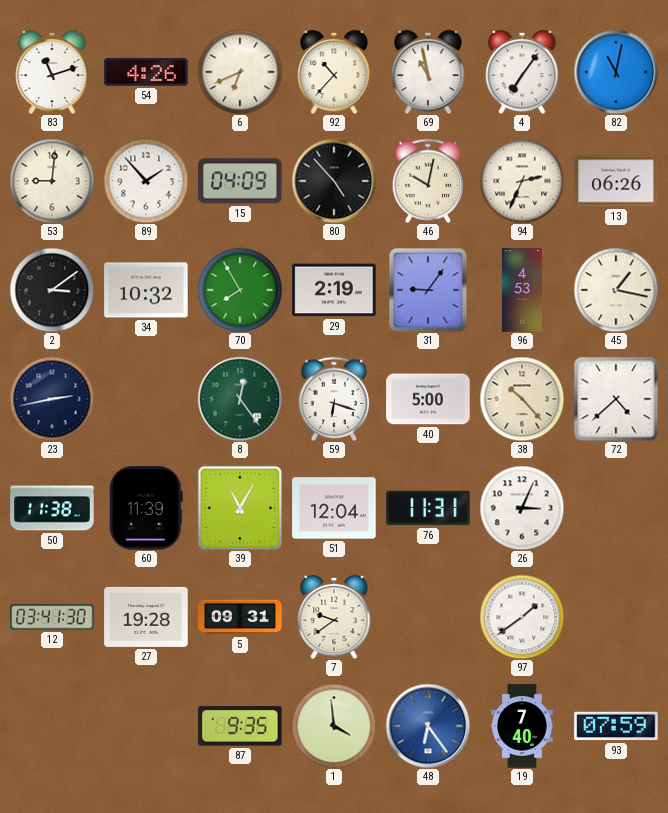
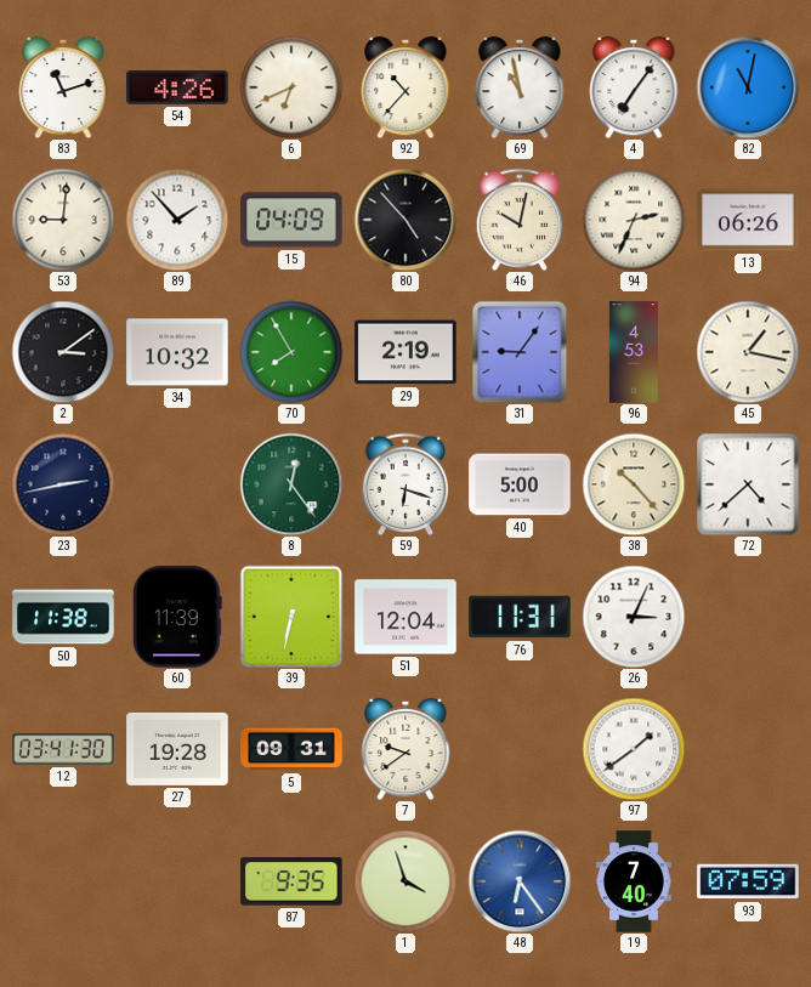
39: 11:05 -> 6:32
1: 3:59 -> 3:57
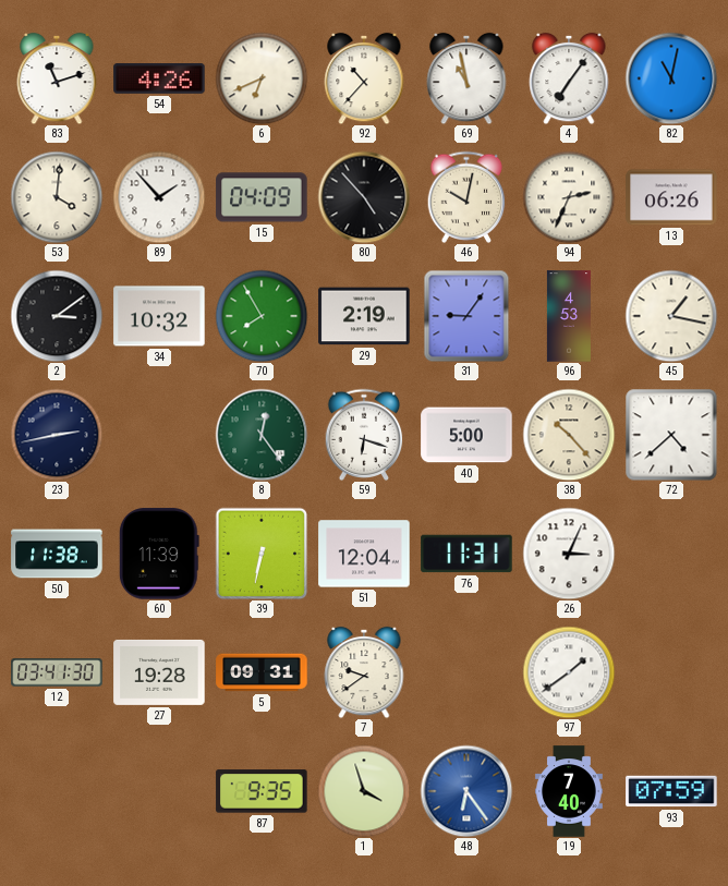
53: 9:01 -> 4:01
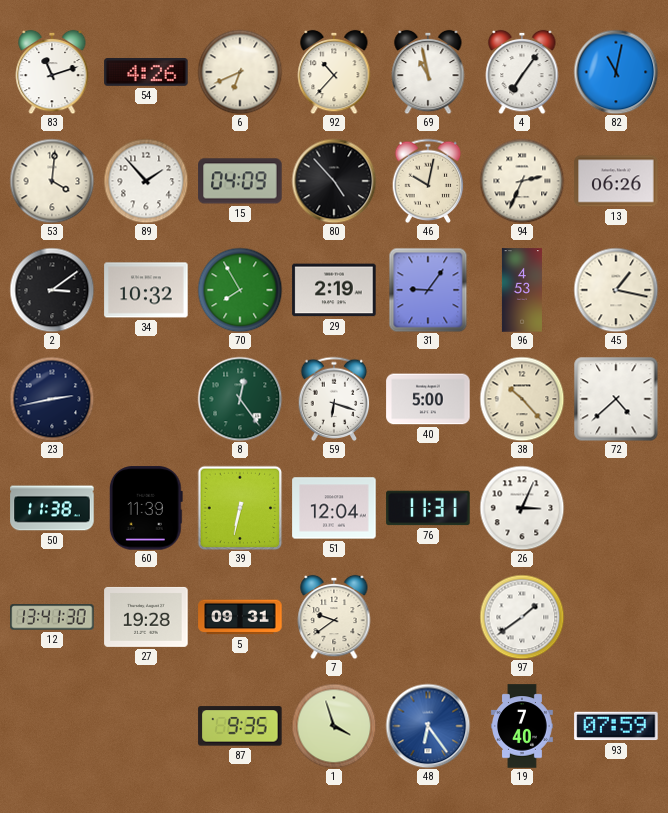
12: 03:41 -> 13:41
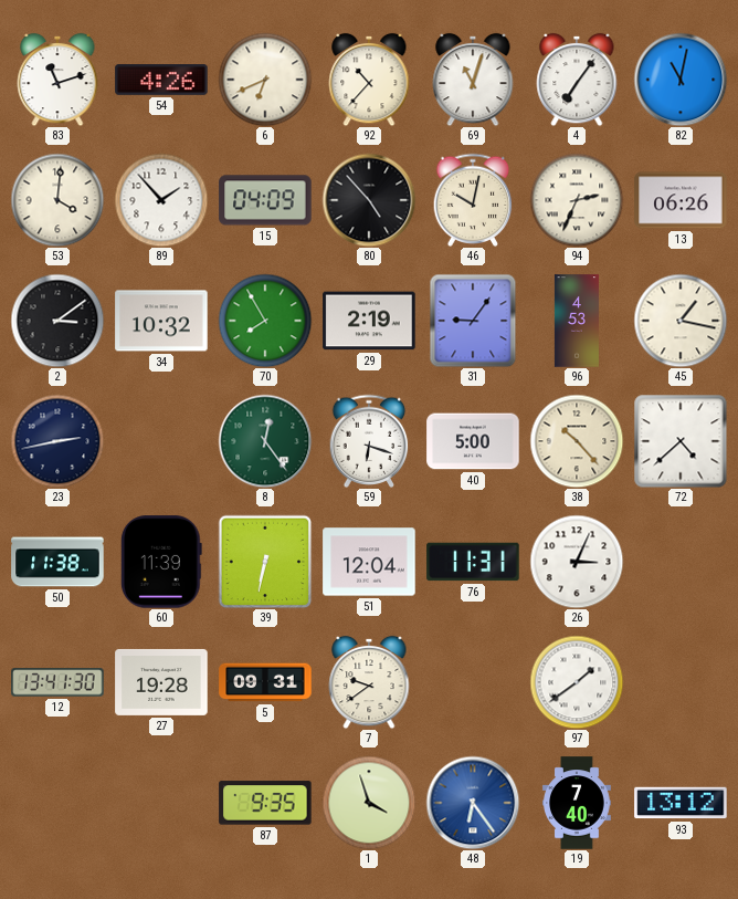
69: 10:58 -> 11:03
93: 07:59 -> 13:12
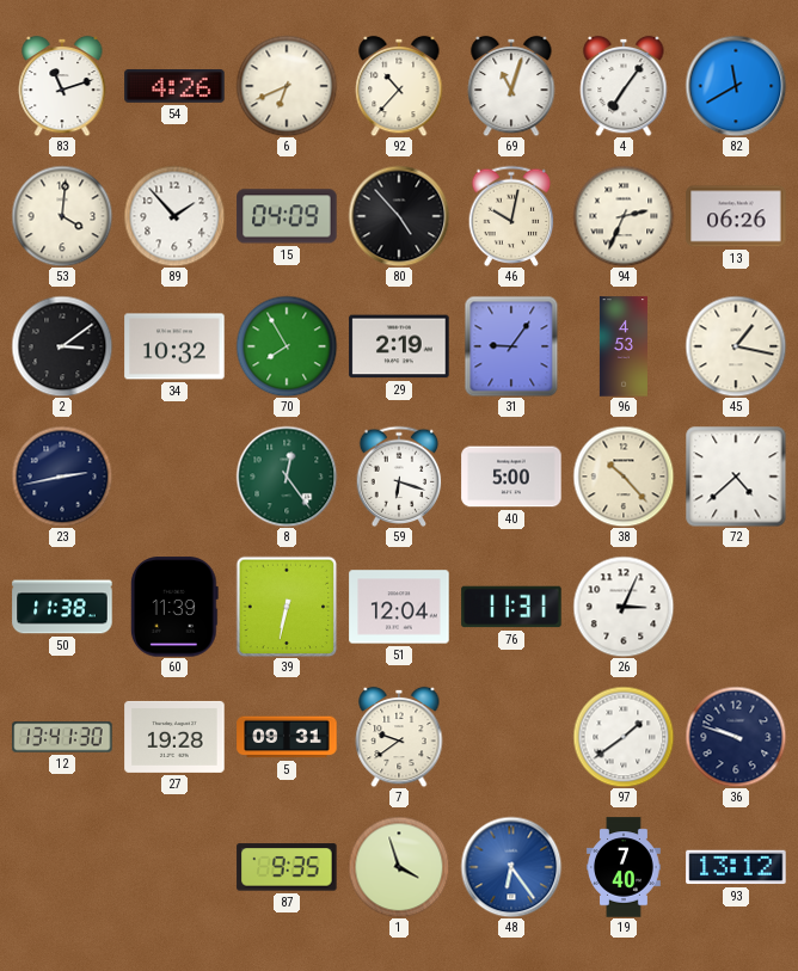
82: 11:02 -> 11:40
36: none -> 9:48
